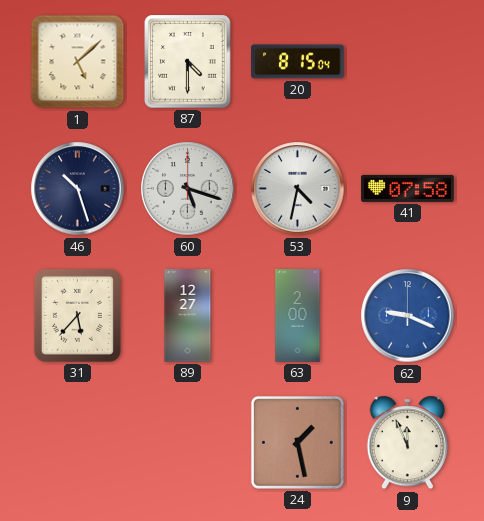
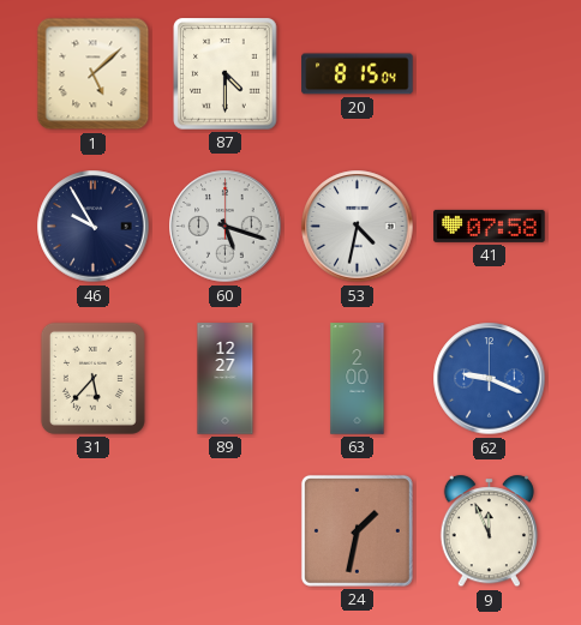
46: 10:27 -> 9:55
24: 1:28 -> 1:32
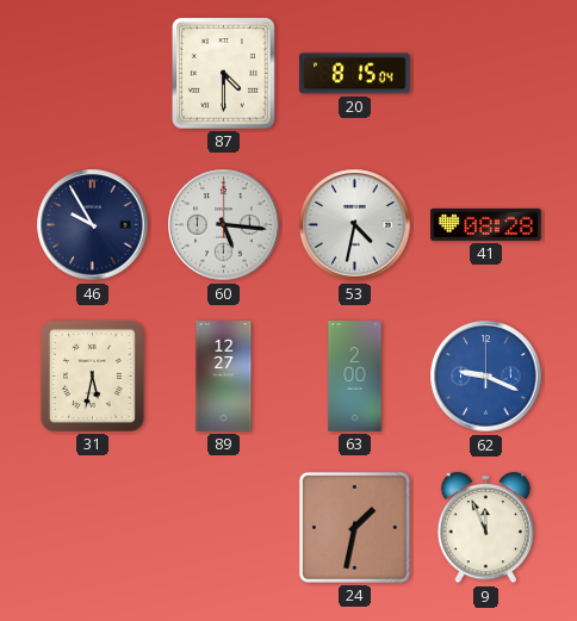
1: 5:08 -> none
60: 5:18 -> 5:16
41: 07:58 -> 08:28
31: 5:37 -> 5:32
